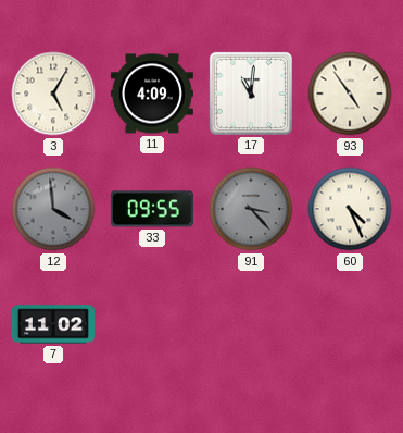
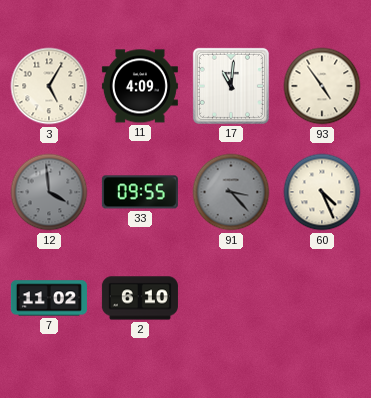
2: none -> 6:10
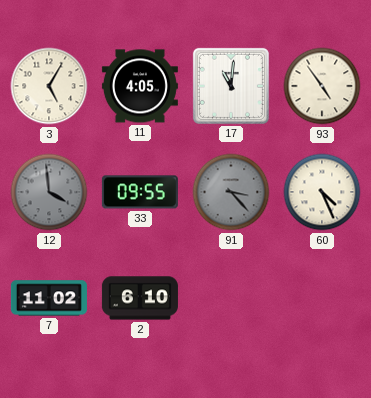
11: 4:09 -> 4:05
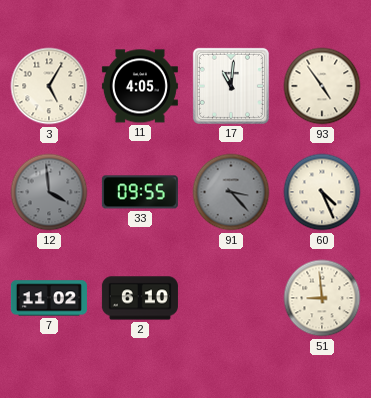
51: none -> 8:59
